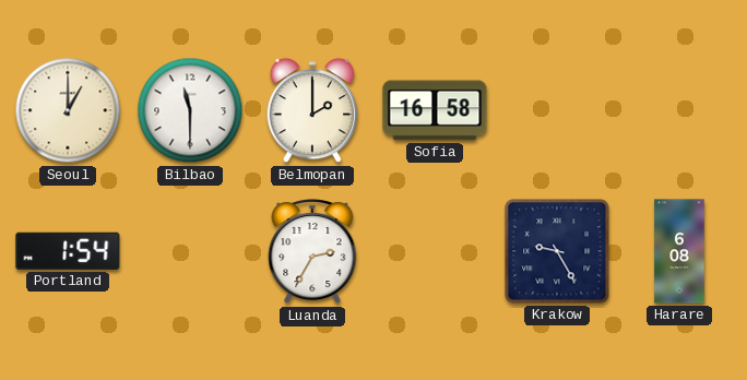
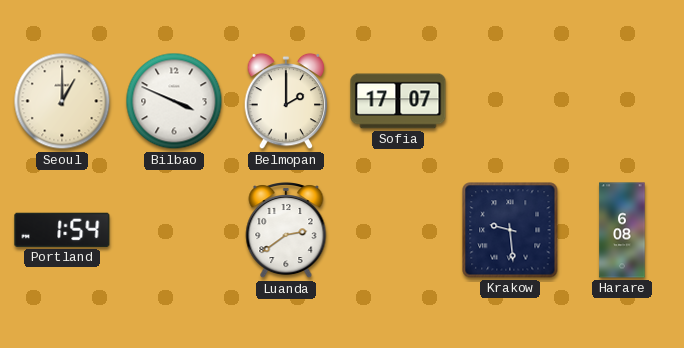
Bilbao: 11:30 -> 3:49
Sofia: 16:58 -> 17:07
Luanda: 2:35 -> 2:39
Krakow: 9:25 -> 9:29
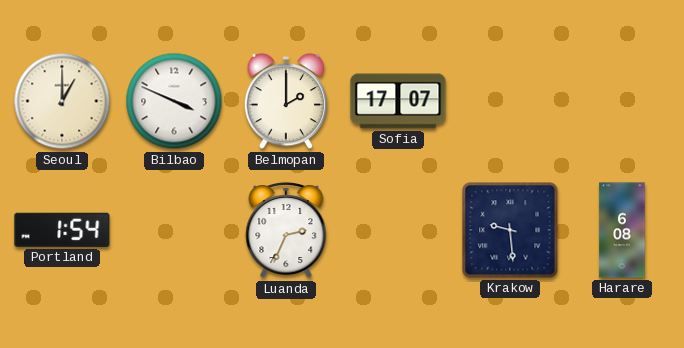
Luanda: 2:39 -> 2:34
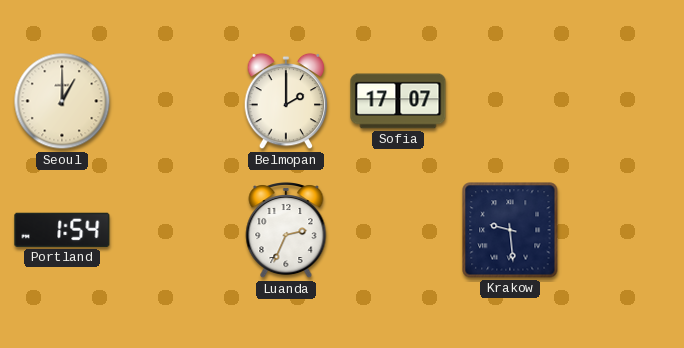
Bilbao: 3:49 -> none
Harare: 6:08 -> none
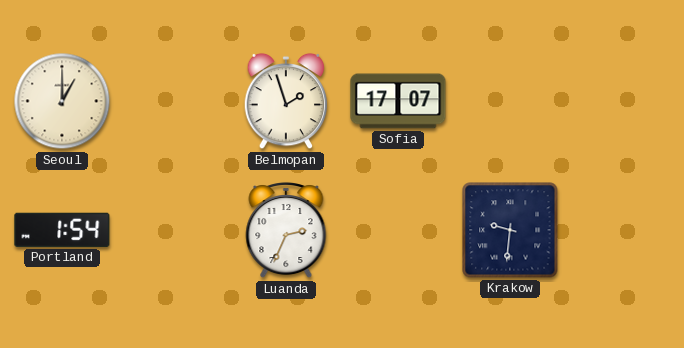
Belmopan: 2:00 -> 1:57
Krakow: 9:29 -> 9:31
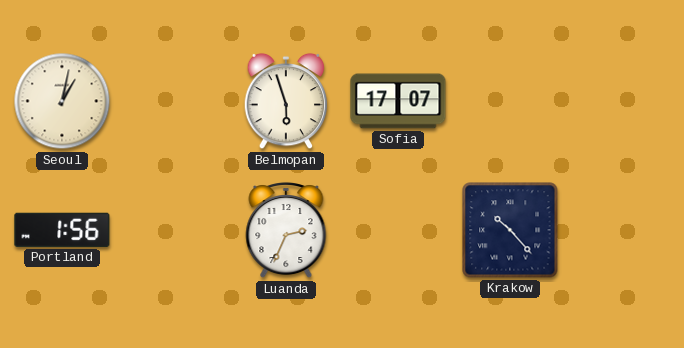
Seoul: 1:00 -> 1:02
Belmopan: 1:57 -> 5:57
Portland: 1:54 -> 1:56
Krakow: 9:31 -> 10:23
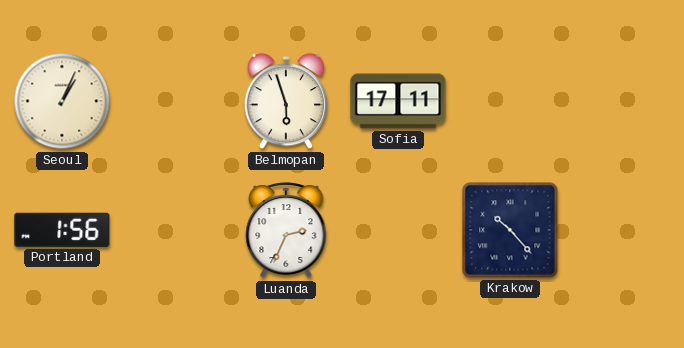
Seoul: 1:02 -> 1:04
Sofia: 17:07 -> 17:11
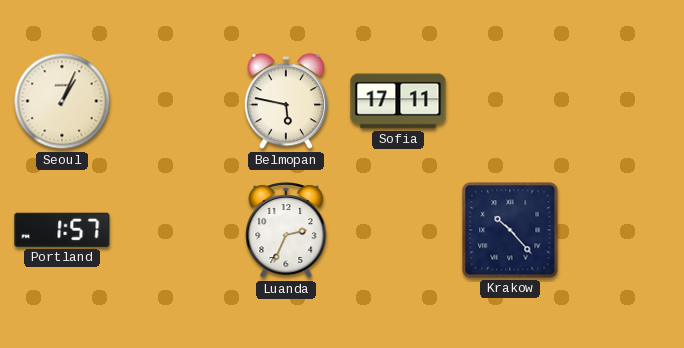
Belmopan: 5:57 -> 5:47
Portland: 1:56 -> 1:57
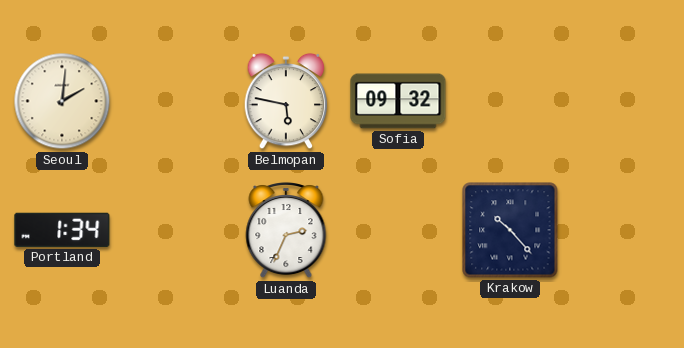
Seoul: 1:04 -> 2:01
Sofia: 17:11 -> 09:32
Portland: 1:57 -> 1:34
